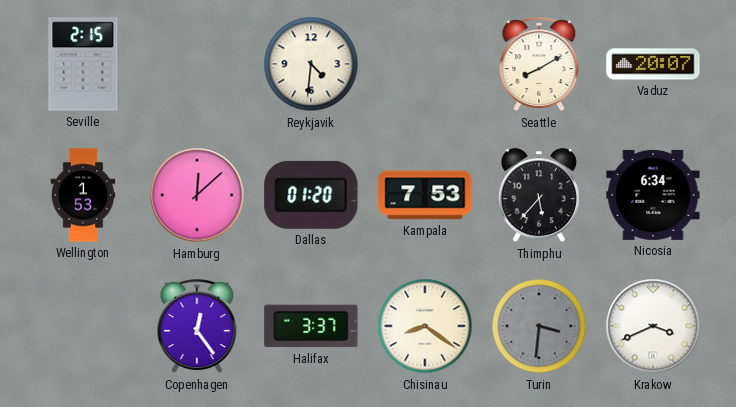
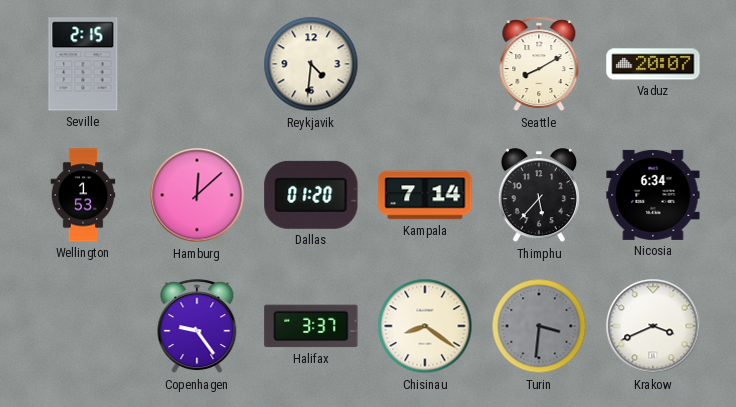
Kampala: 7:53 -> 7:14
Copenhagen: 12:24 -> 9:24
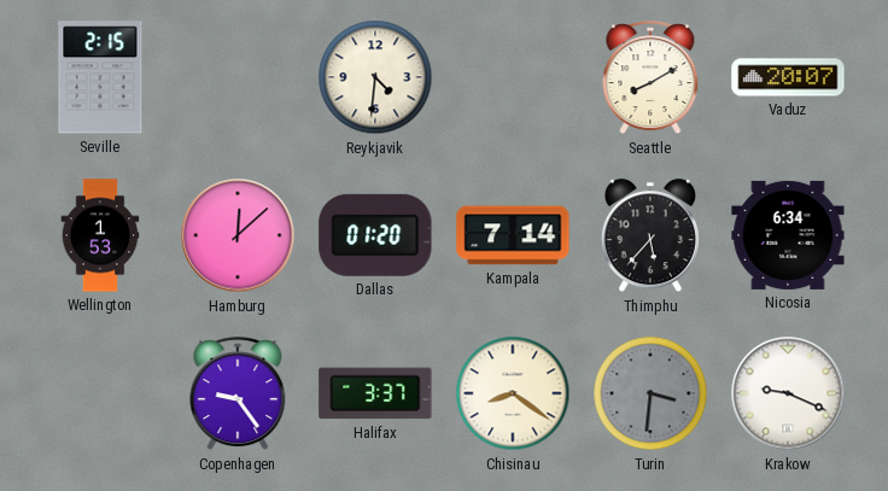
Krakow: 3:41 -> 9:19
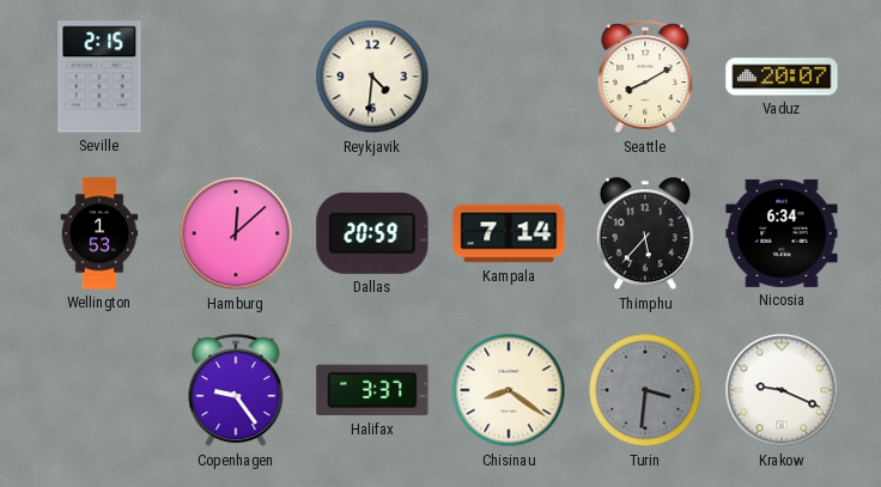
Dallas: 01:20 -> 20:59
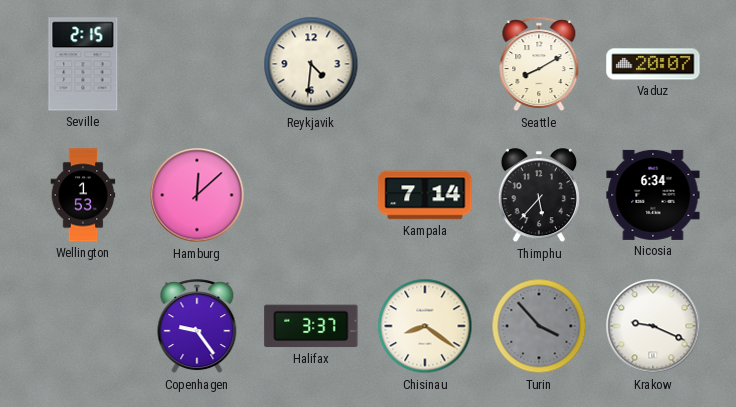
Dallas: 20:59 -> none
Turin: 3:31 -> 3:53
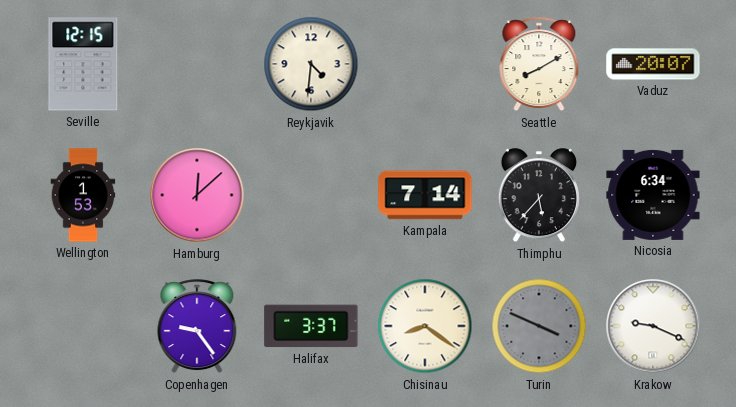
Seville: 2:15 -> 12:15
Turin: 3:53 -> 3:49
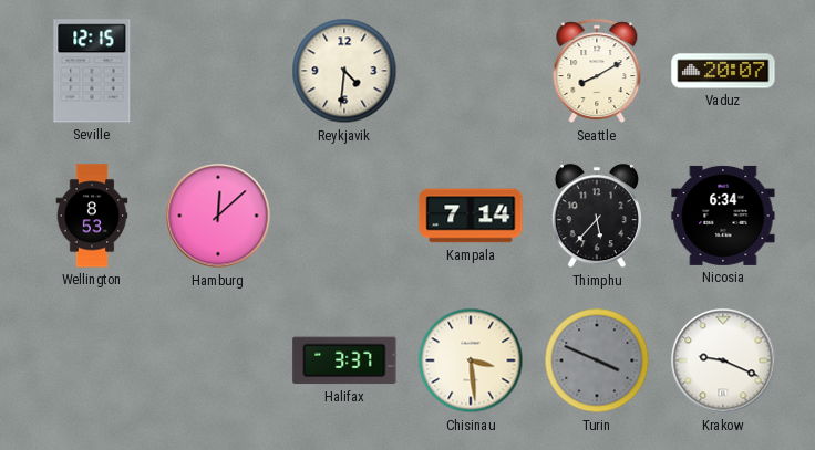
Wellington: 1:53 -> 8:53
Copenhagen: 9:24 -> none
Chisinau: 8:21 -> 3:29
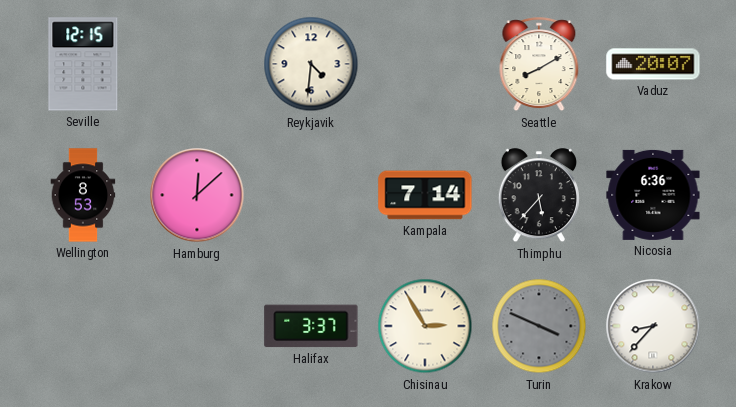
Nicosia: 6:34 -> 6:36
Chisinau: 3:29 -> 2:55
Krakow: 9:19 -> 8:37
